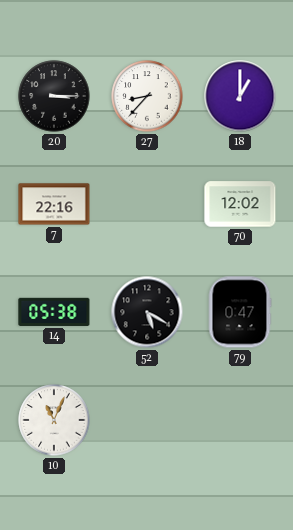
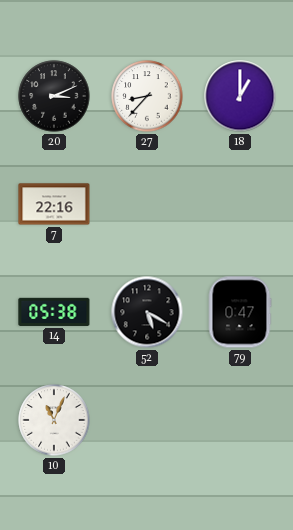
20: 3:15 -> 3:11
70: 12:02 -> none
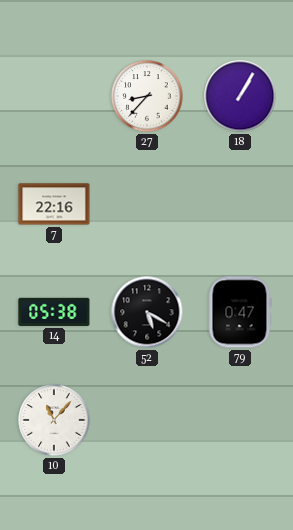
20: 3:11 -> none
18: 1:00 -> 1:05
10: 11:04 -> 11:07
